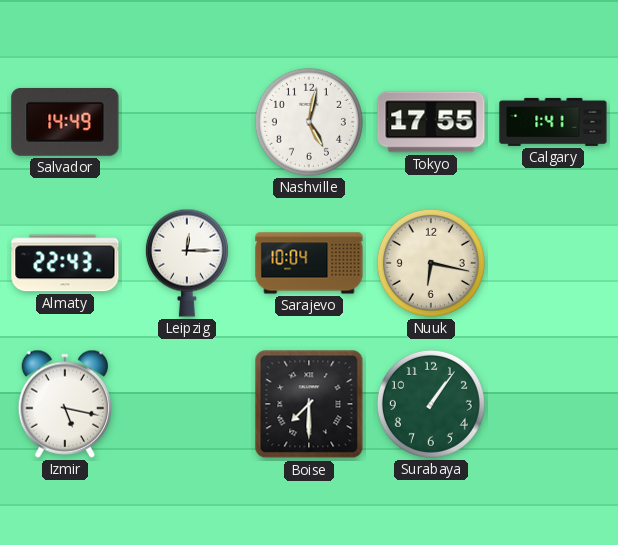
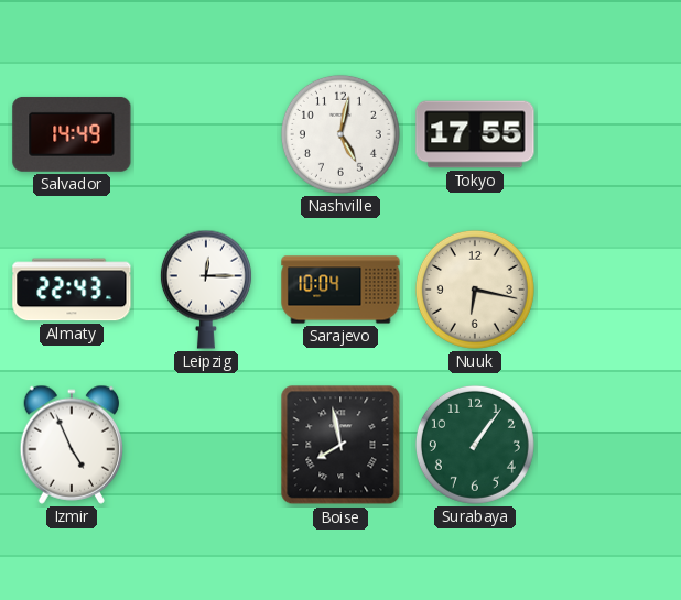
Calgary: 1:41 -> none
Izmir: 5:17 -> 4:56
Boise: 7:30 -> 7:58
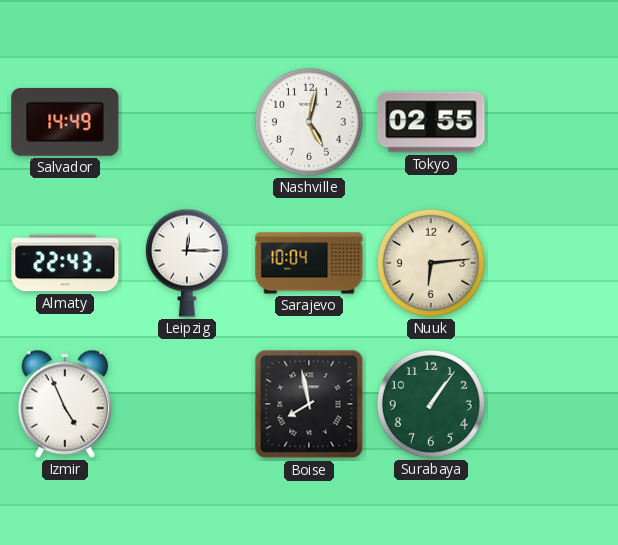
Tokyo: 17:55 -> 02:55
Nuuk: 6:17 -> 6:14
